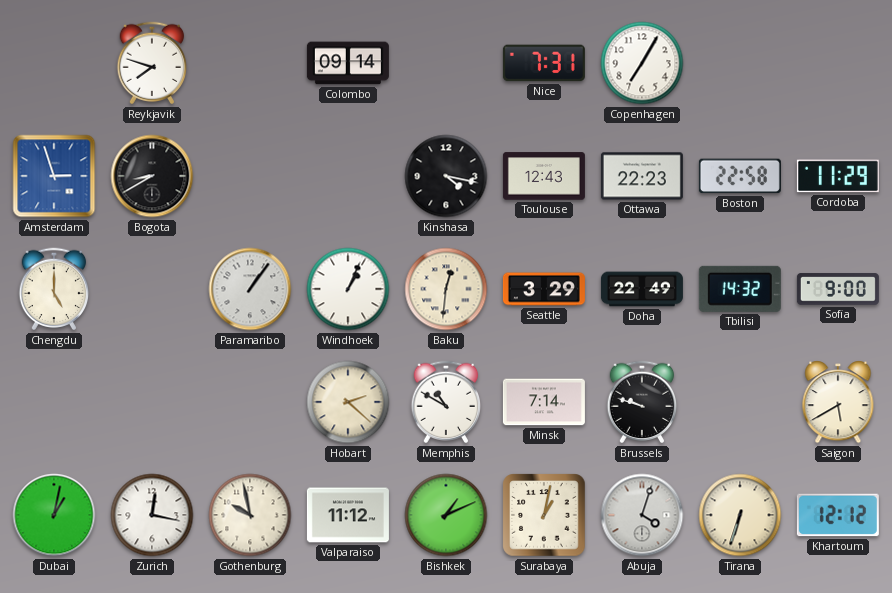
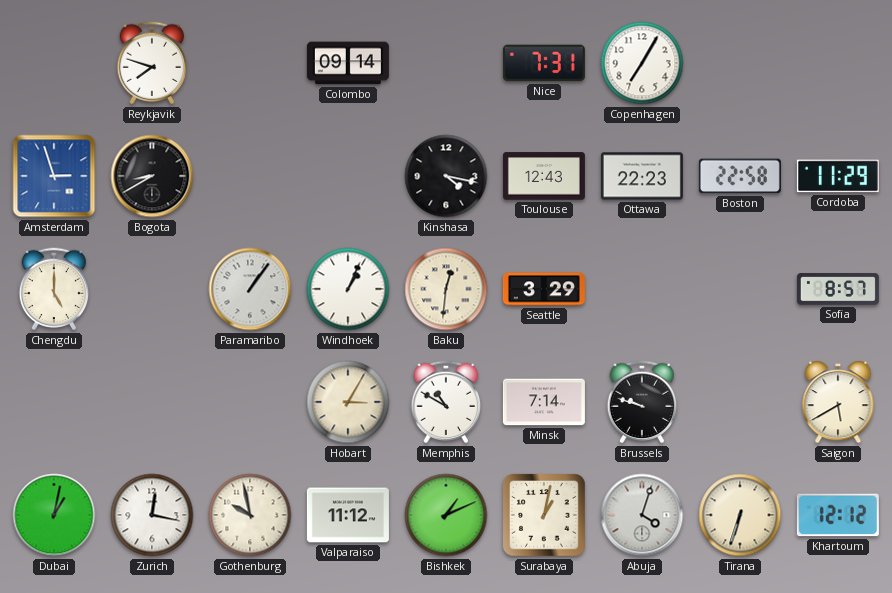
Doha: 22:49 -> none
Tbilisi: 14:32 -> none
Sofia: 9:00 -> 8:57
Hobart: 2:22 -> 3:05
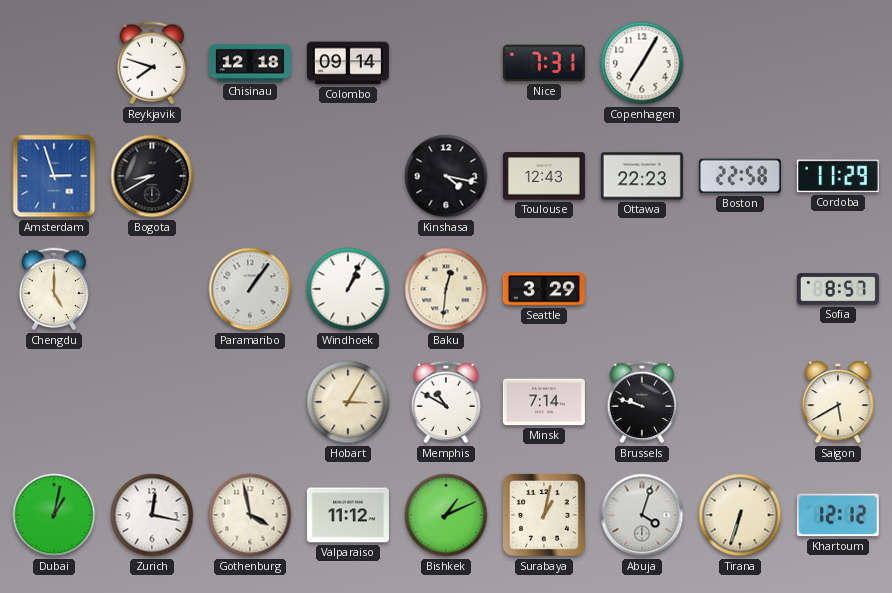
Chisinau: none -> 12:18
Gothenburg: 9:58 -> 3:58
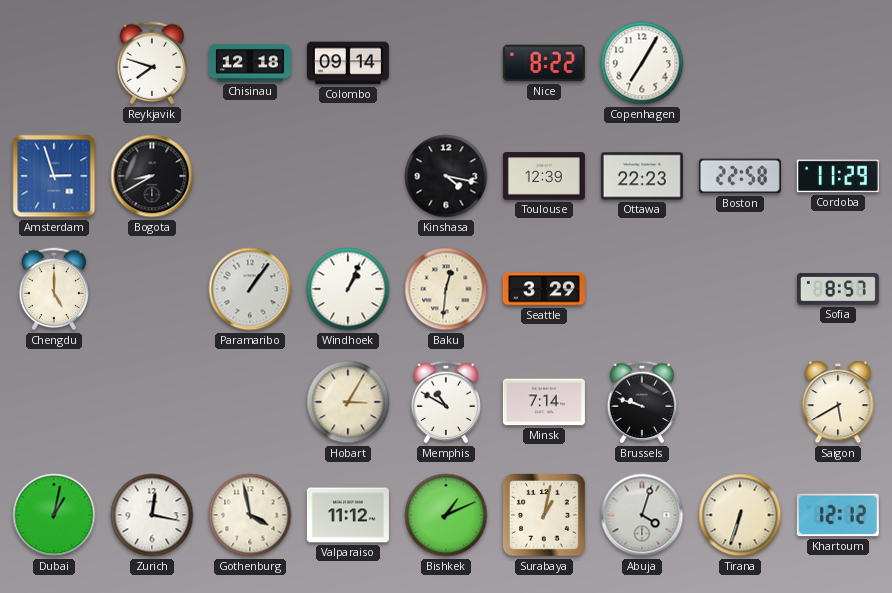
Nice: 7:31 -> 8:22
Toulouse: 12:43 -> 12:39
